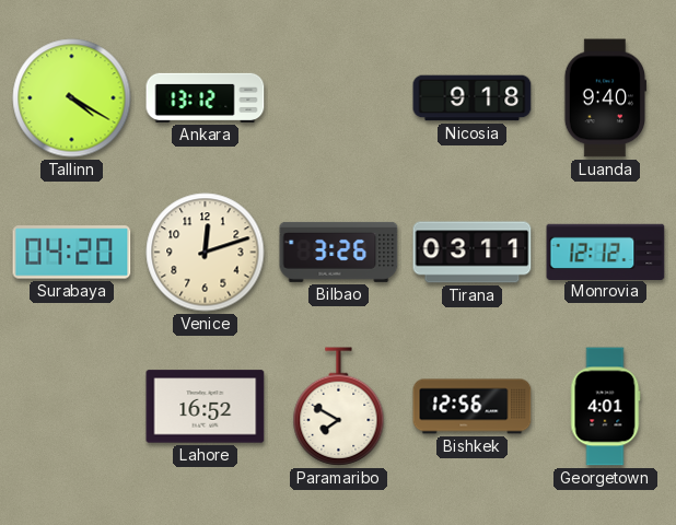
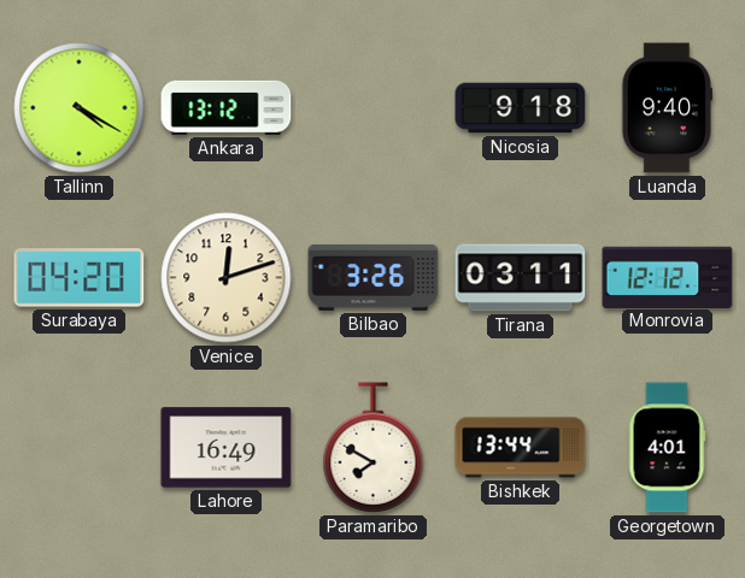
Lahore: 16:52 -> 16:49
Bishkek: 12:56 -> 13:44
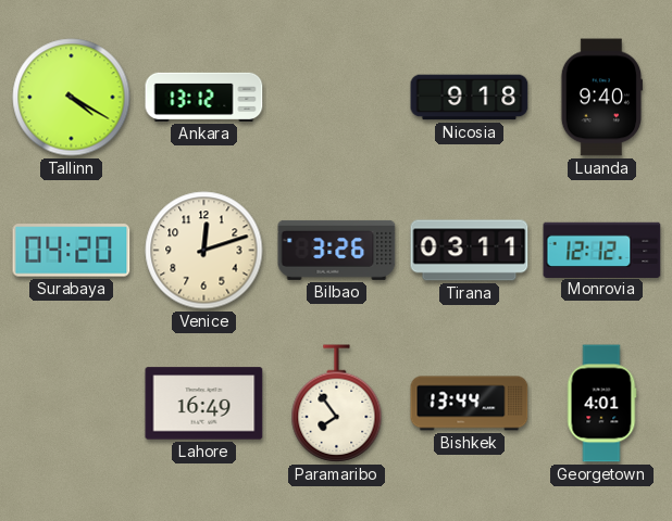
Paramaribo: 7:50 -> 7:54
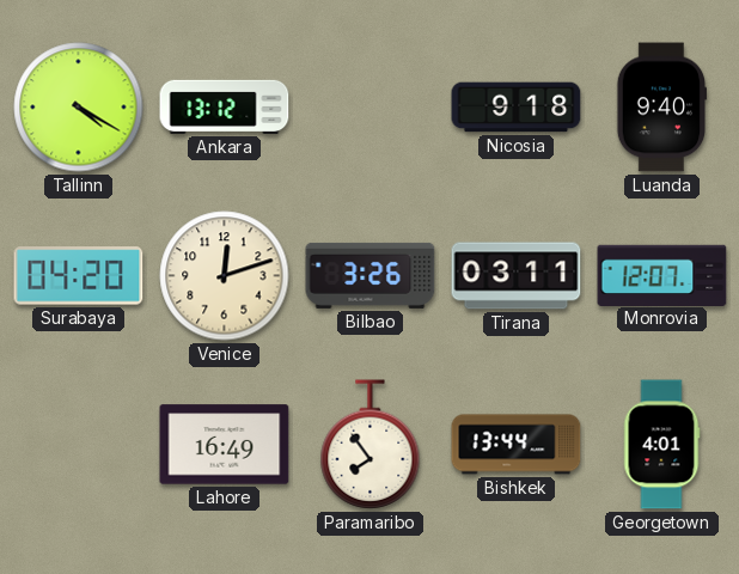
Monrovia: 12:12 -> 12:07
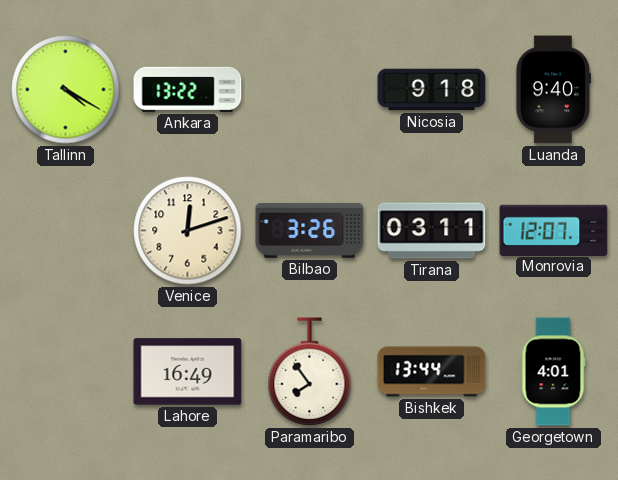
Ankara: 13:12 -> 13:22
Surabaya: 04:20 -> none
